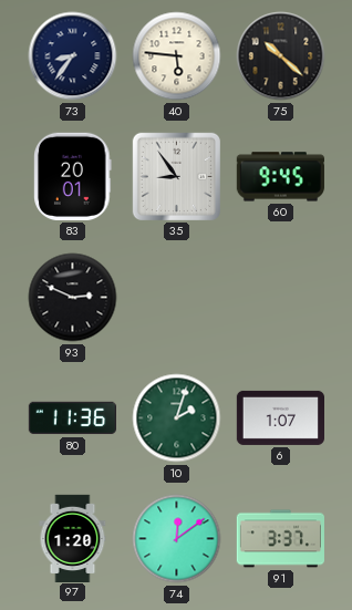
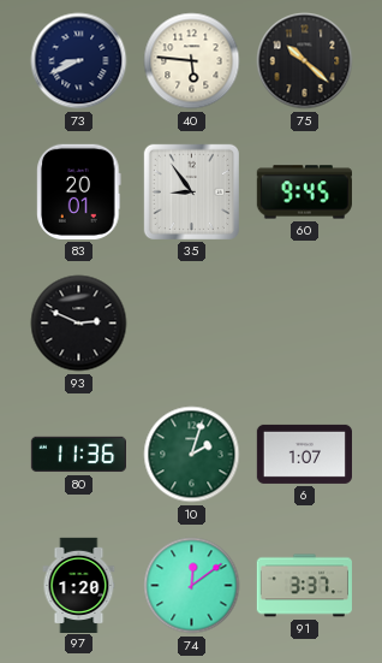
73: 8:36 -> 8:41
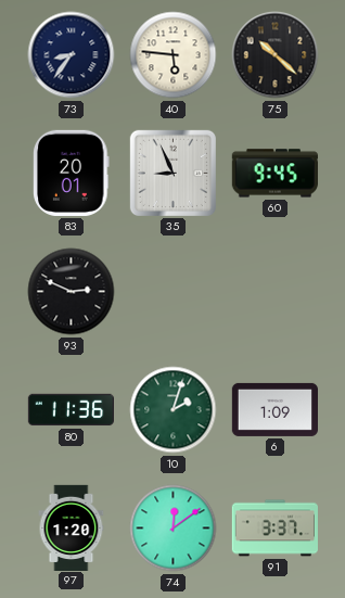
73: 8:41 -> 8:36
35: 8:54 -> 8:56
6: 1:07 -> 1:09
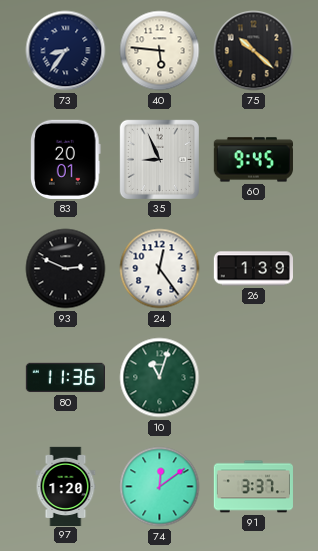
24: none -> 12:24
26: none -> 1:39
10: 2:03 -> 11:03
6: 1:09 -> none
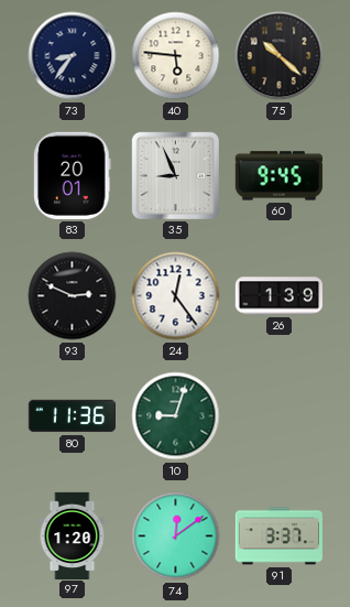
10: 11:03 -> 9:03
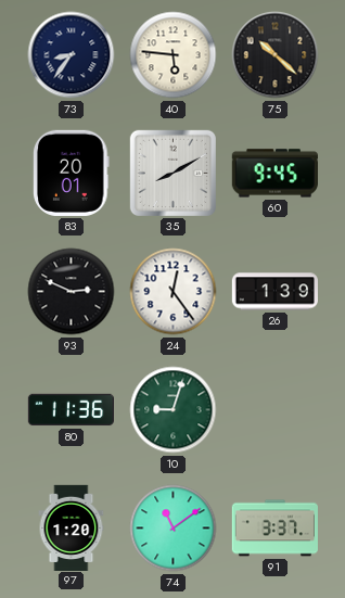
35: 8:56 -> 8:10
74: 12:09 -> 11:09
